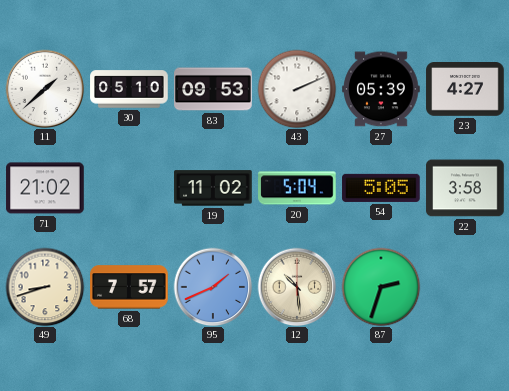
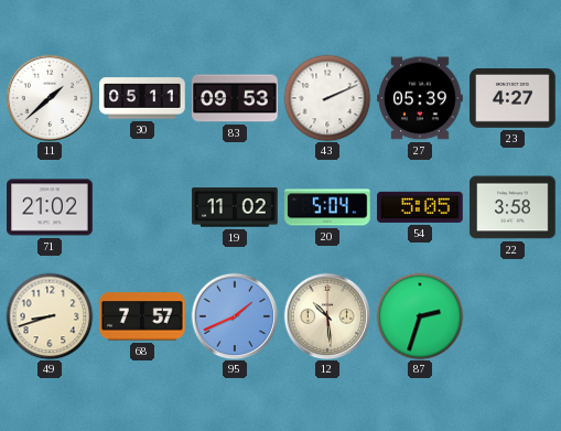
30: 05:10 -> 05:11
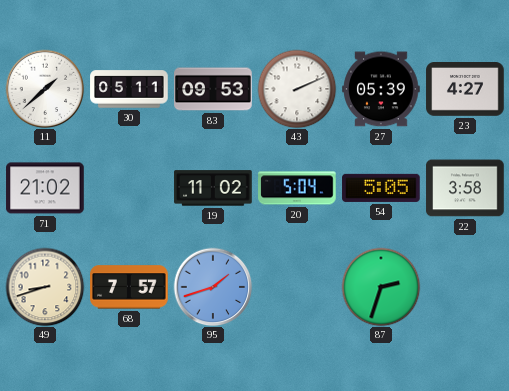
95: 1:41 -> 1:42
12: 10:29 -> none
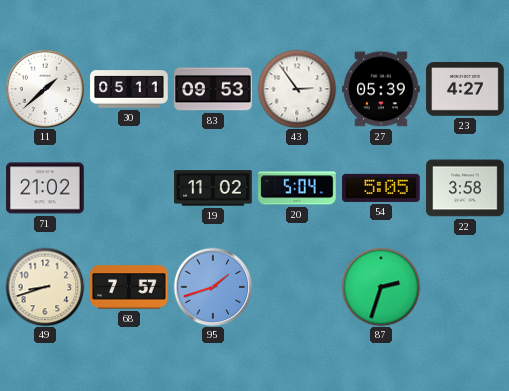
43: 2:11 -> 2:54
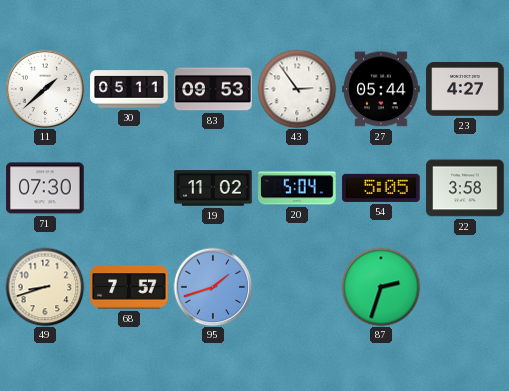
27: 05:39 -> 05:44
71: 21:02 -> 07:30
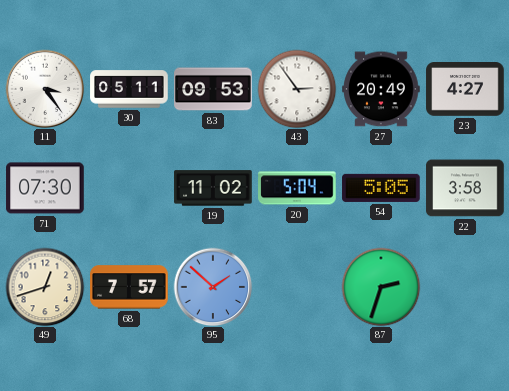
11: 1:38 -> 3:24
27: 05:44 -> 20:49
49: 8:42 -> 12:42
95: 1:42 -> 1:52
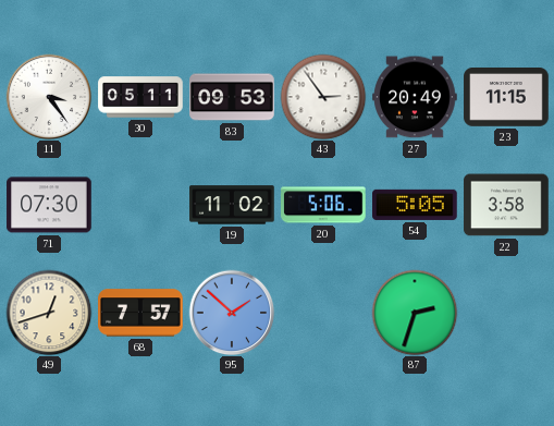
23: 4:27 -> 11:15
20: 5:04 -> 5:06
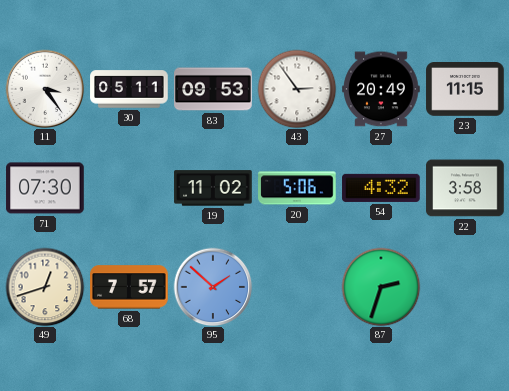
54: 5:05 -> 4:32
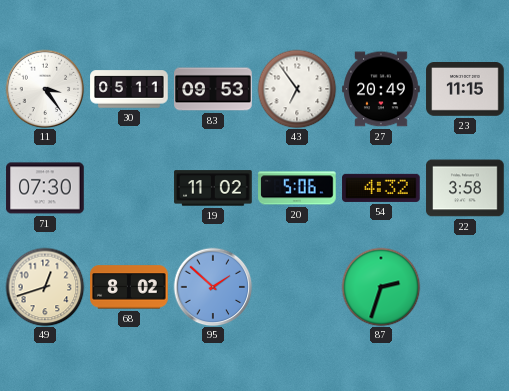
43: 2:54 -> 6:54
68: 7:57 -> 8:02
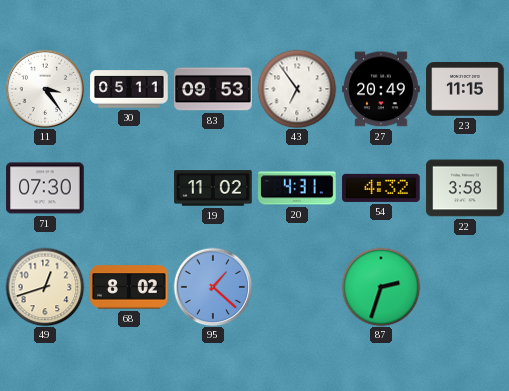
20: 5:06 -> 4:31
95: 1:52 -> 1:22
